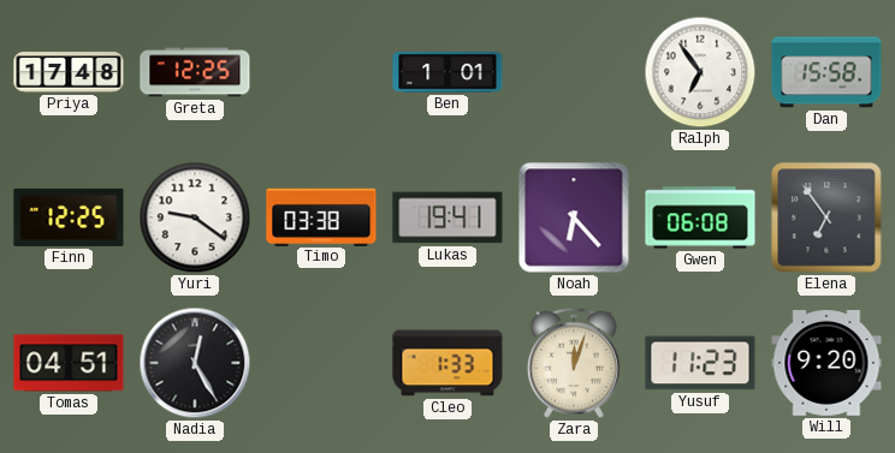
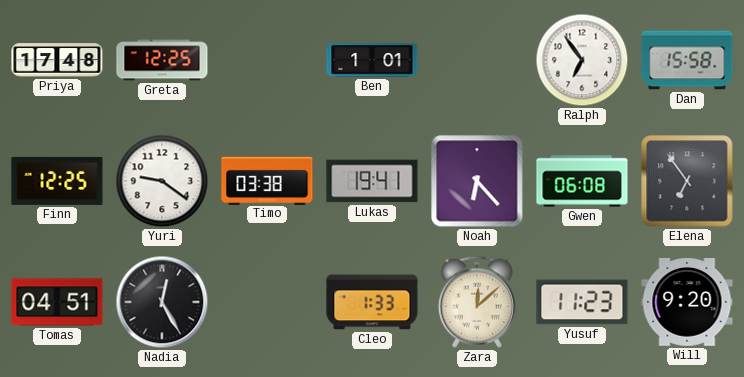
Zara: 12:03 -> 12:08
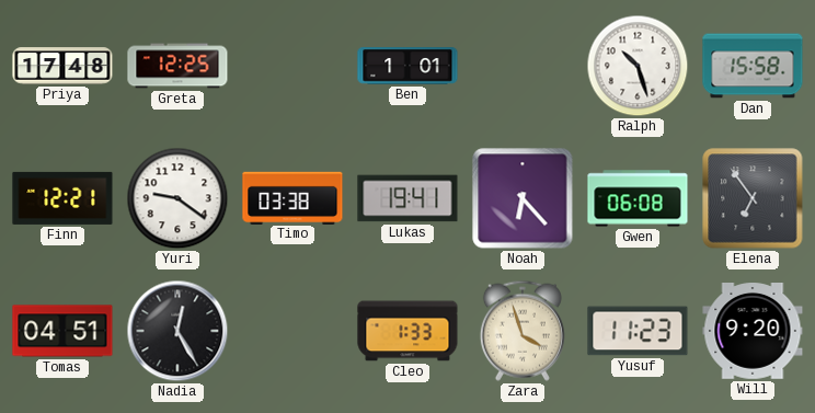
Ralph: 6:54 -> 10:27
Finn: 12:25 -> 12:21
Zara: 12:08 -> 3:57
